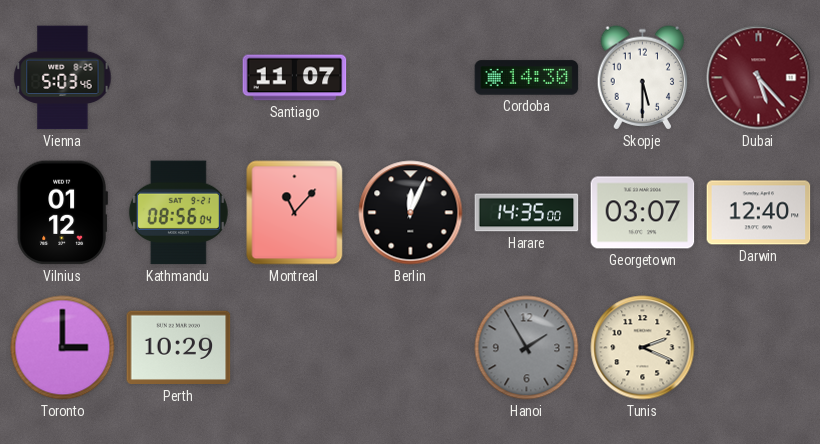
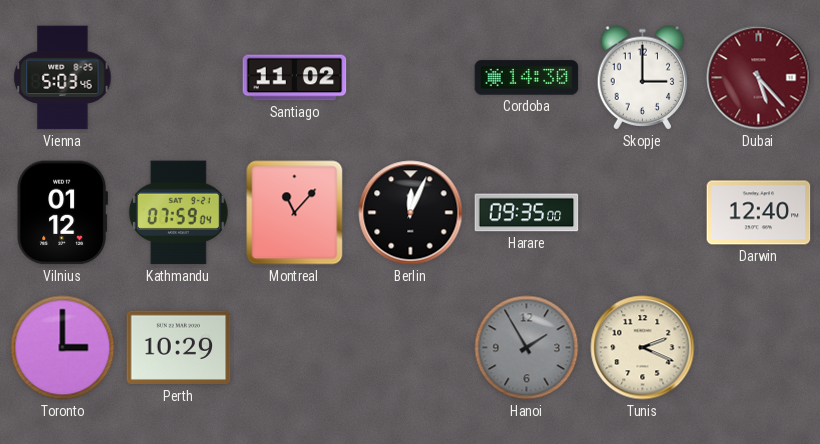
Santiago: 11:07 -> 11:02
Skopje: 5:30 -> 3:00
Kathmandu: 08:56 -> 07:59
Harare: 14:35 -> 09:35
Georgetown: 03:07 -> none
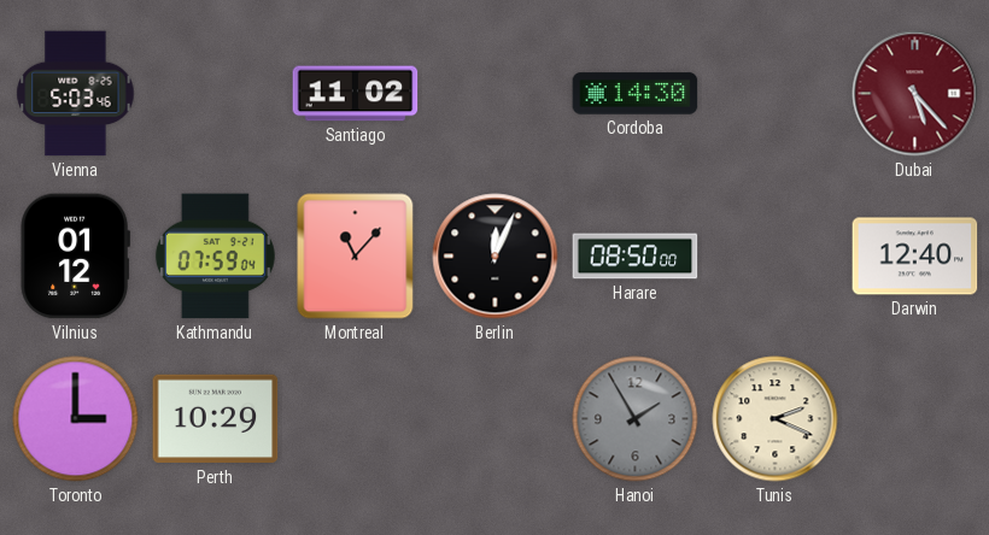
Skopje: 3:00 -> none
Harare: 09:35 -> 08:50
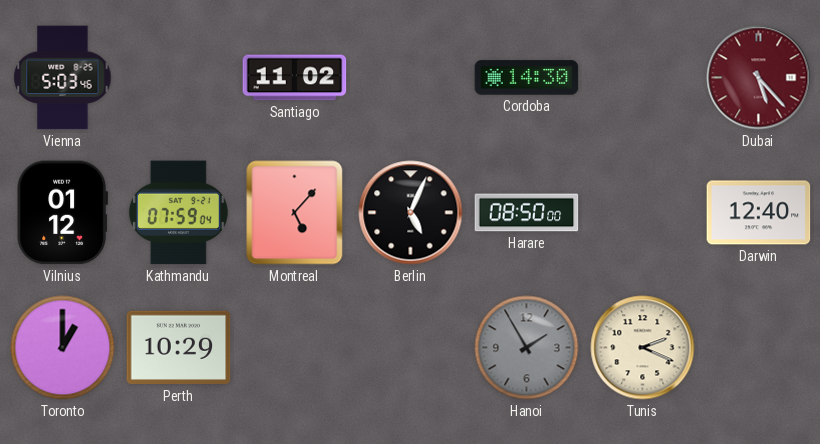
Montreal: 11:07 -> 5:07
Berlin: 12:04 -> 5:04
Toronto: 3:00 -> 1:00
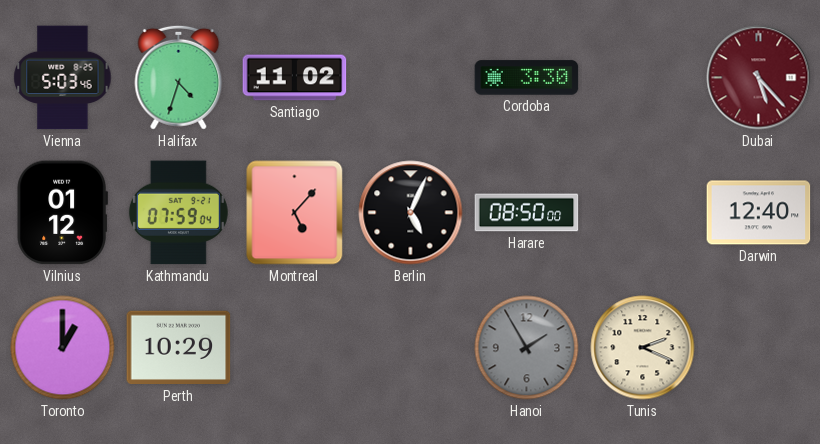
Halifax: none -> 4:33
Cordoba: 14:30 -> 3:30
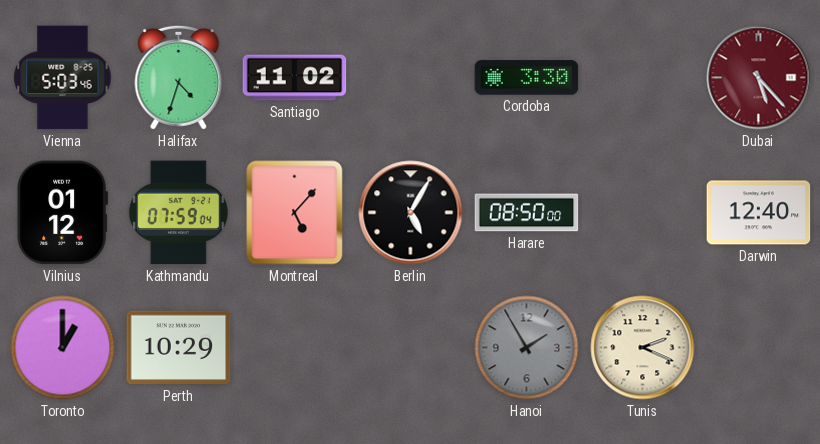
Berlin: 5:04 -> 5:05
